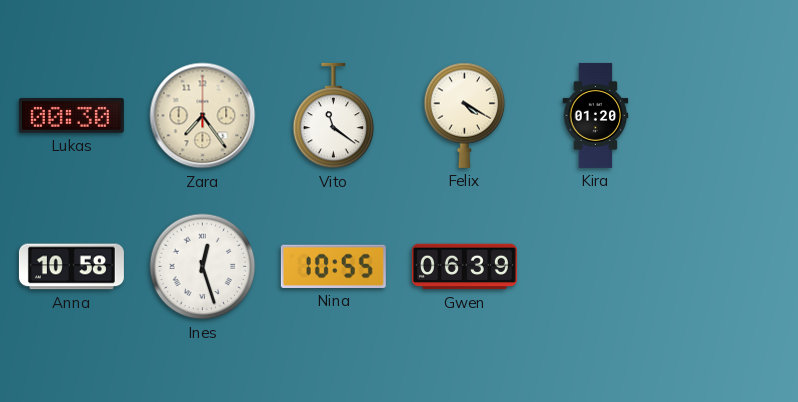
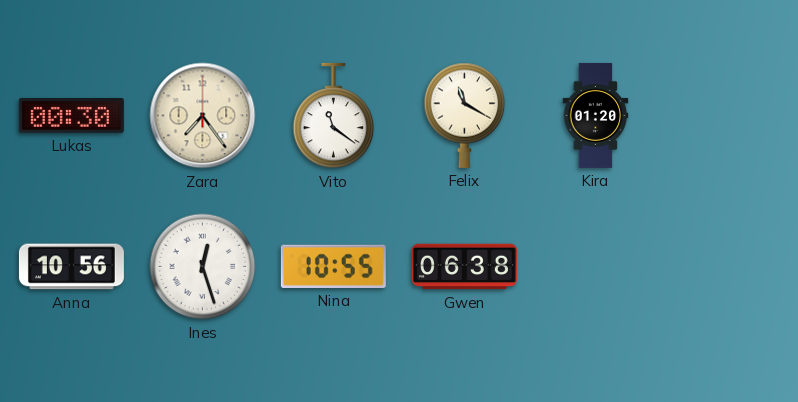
Felix: 4:20 -> 11:20
Anna: 10:58 -> 10:56
Gwen: 06:39 -> 06:38
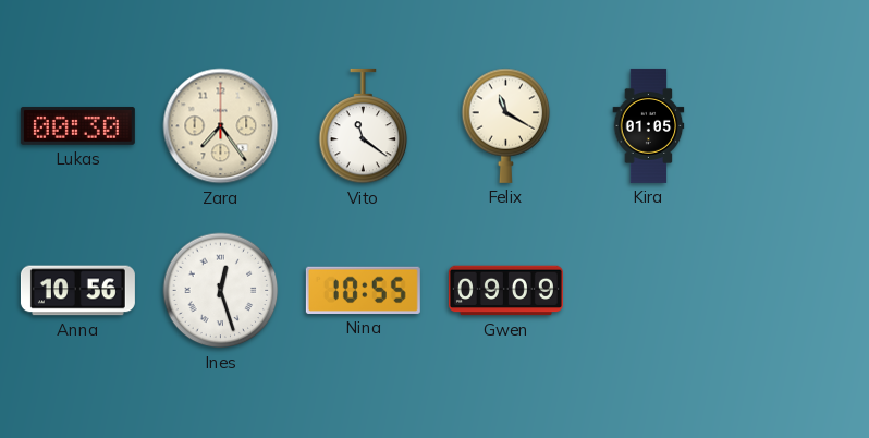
Kira: 01:20 -> 01:05
Gwen: 06:38 -> 09:09
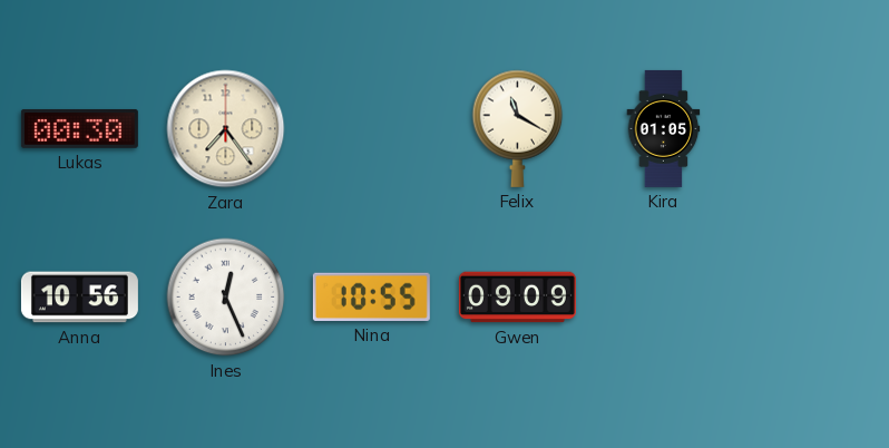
Vito: 11:21 -> none
Ines: 12:27 -> 12:26
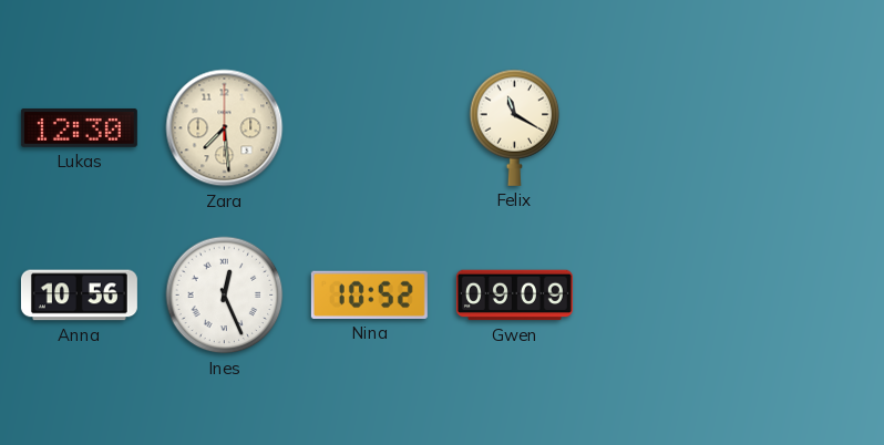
Lukas: 00:30 -> 12:30
Zara: 7:24 -> 7:29
Kira: 01:05 -> none
Nina: 10:55 -> 10:52
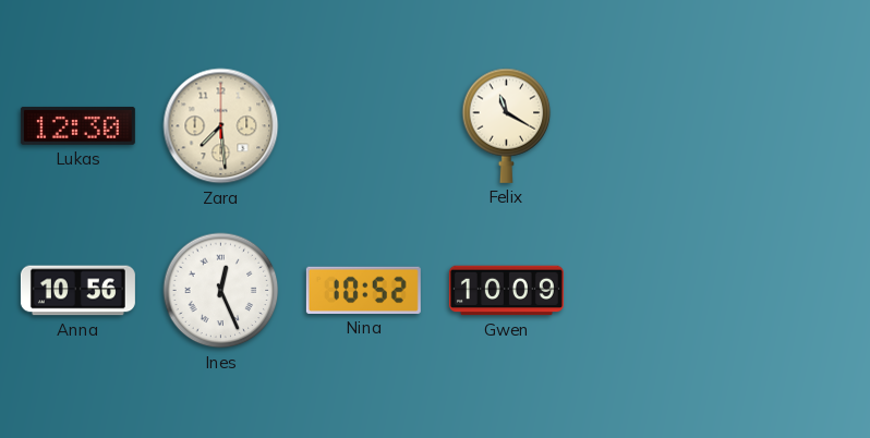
Gwen: 09:09 -> 10:09
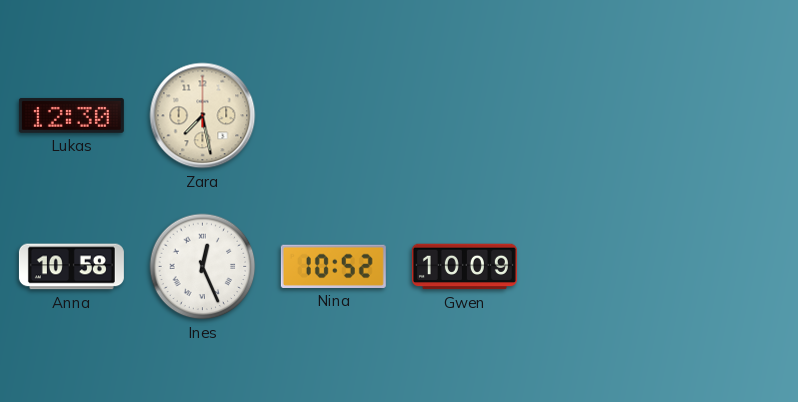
Zara: 7:29 -> 7:28
Felix: 11:20 -> none
Anna: 10:56 -> 10:58
